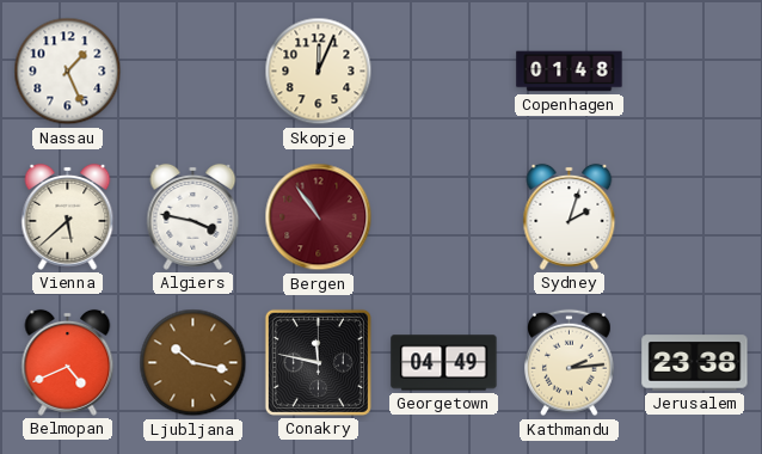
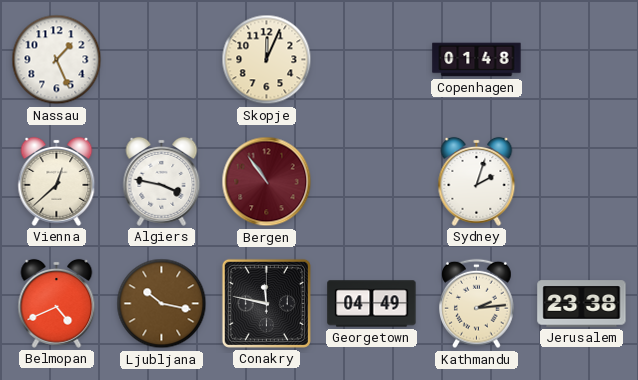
Vienna: 5:38 -> 12:38
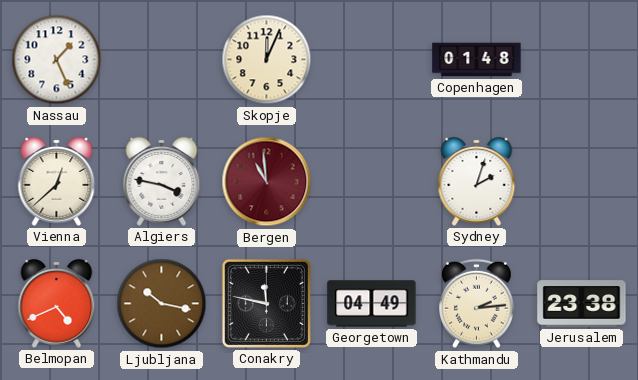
Bergen: 10:54 -> 10:59
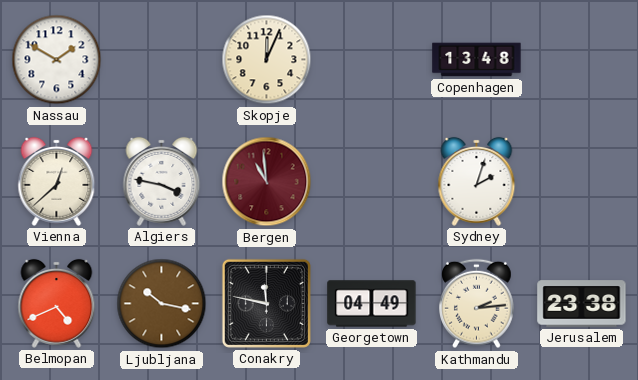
Nassau: 1:26 -> 1:50
Copenhagen: 01:48 -> 13:48
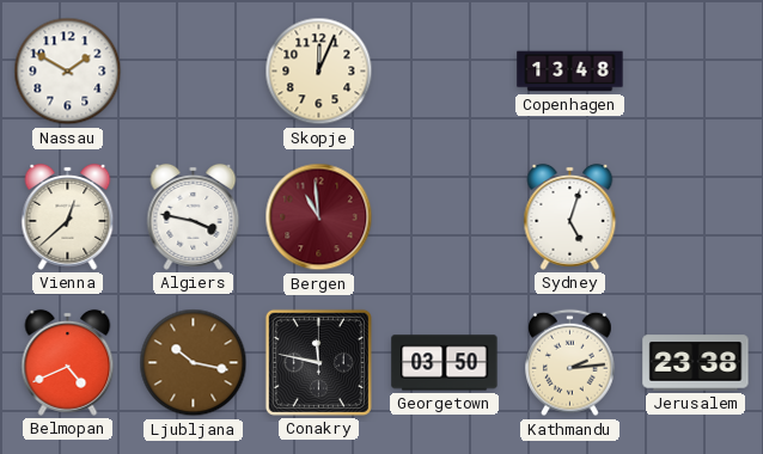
Sydney: 2:03 -> 5:03
Georgetown: 04:49 -> 03:50
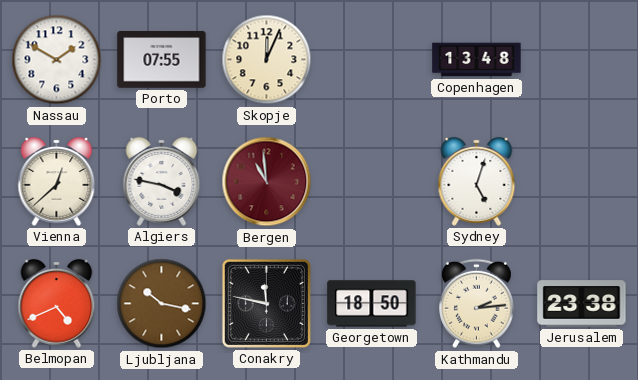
Porto: none -> 07:55
Georgetown: 03:50 -> 18:50
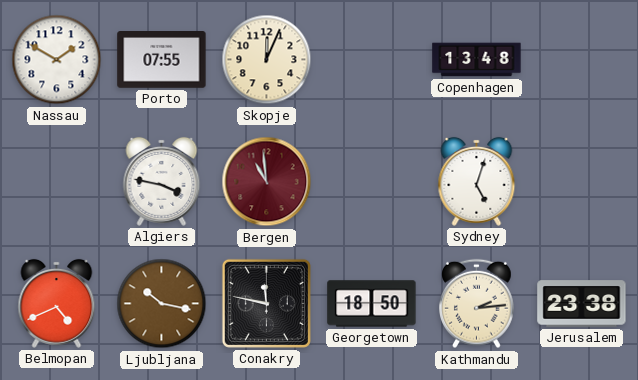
Vienna: 12:38 -> none
